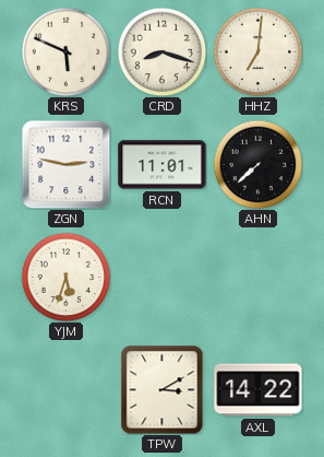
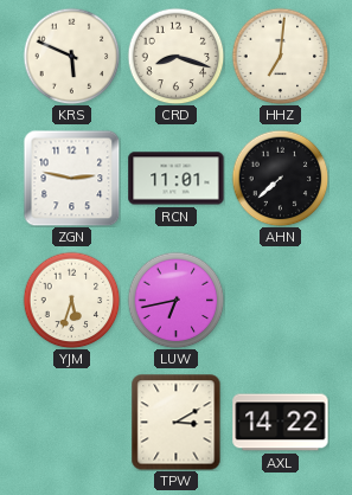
LUW: none -> 6:43
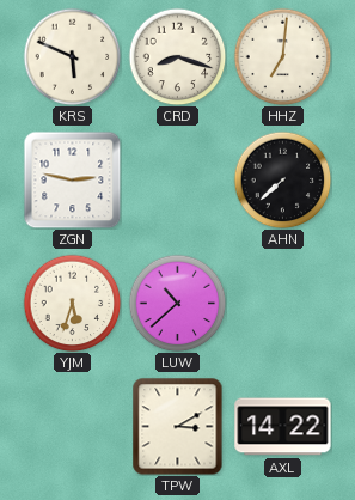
RCN: 11:01 -> none
LUW: 6:43 -> 10:38
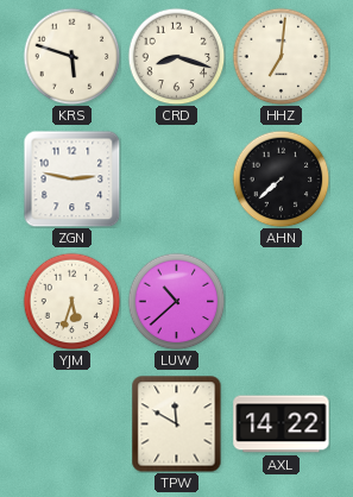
KRS: 5:49 -> 5:48
TPW: 3:10 -> 11:50
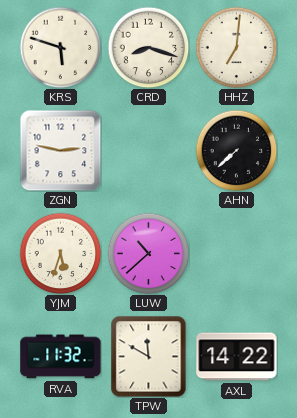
RVA: none -> 11:32
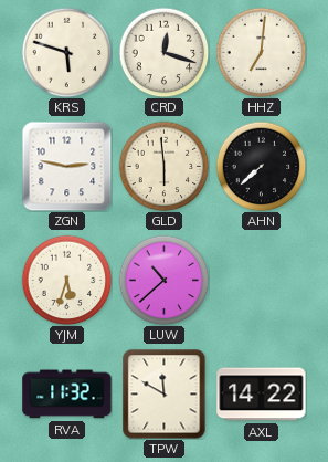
CRD: 8:18 -> 12:18
GLD: none -> 5:59
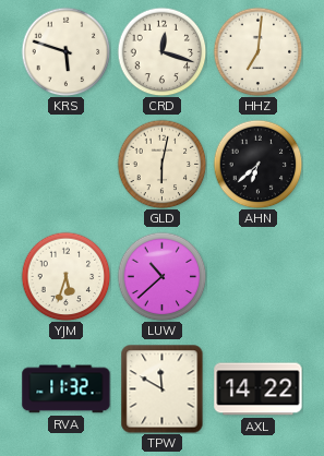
ZGN: 2:47 -> none
GLD: 5:59 -> 6:02
AHN: 7:38 -> 6:38
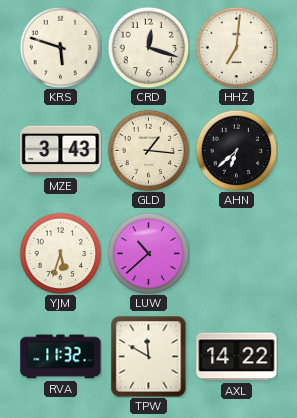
MZE: none -> 3:43
GLD: 6:02 -> 1:16
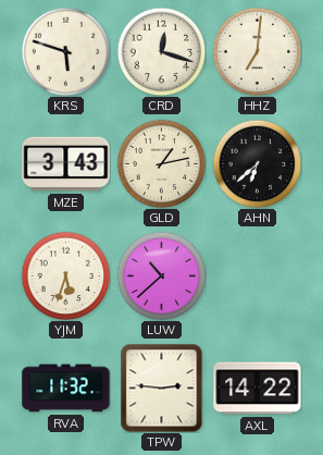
GLD: 1:16 -> 1:13
TPW: 11:50 -> 2:46
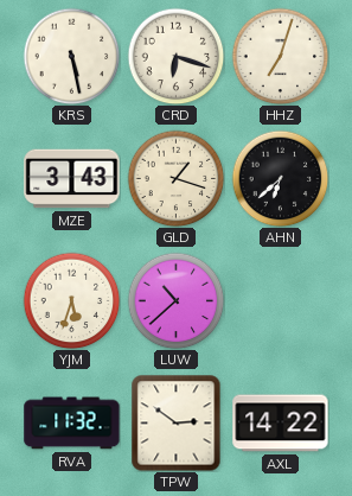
KRS: 5:48 -> 5:28
CRD: 12:18 -> 6:18
HHZ: 7:01 -> 7:03
GLD: 1:13 -> 1:18
TPW: 2:46 -> 2:51
